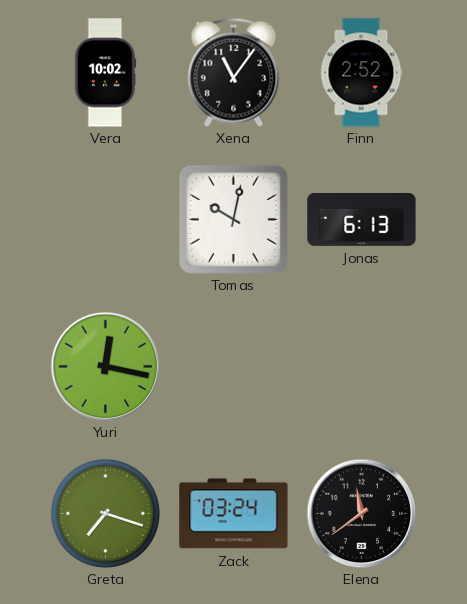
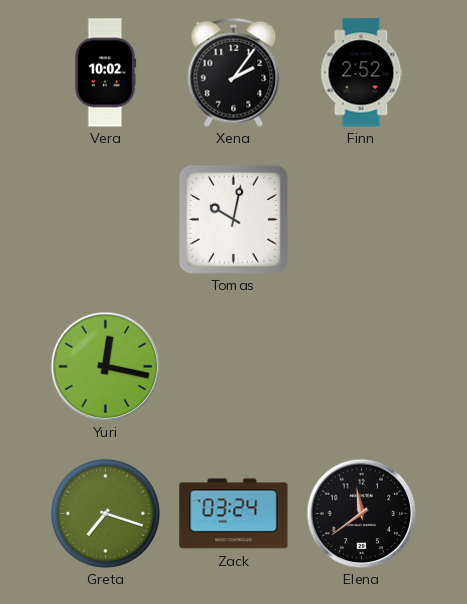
Xena: 11:06 -> 2:06
Jonas: 6:13 -> none
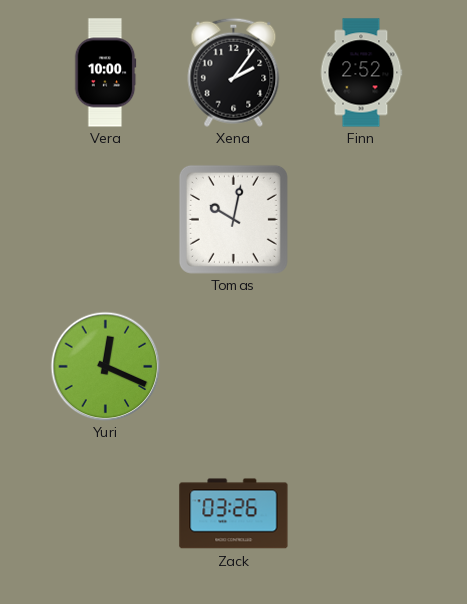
Vera: 10:02 -> 10:00
Yuri: 12:17 -> 12:19
Greta: 7:18 -> none
Zack: 03:24 -> 03:26
Elena: 11:39 -> none
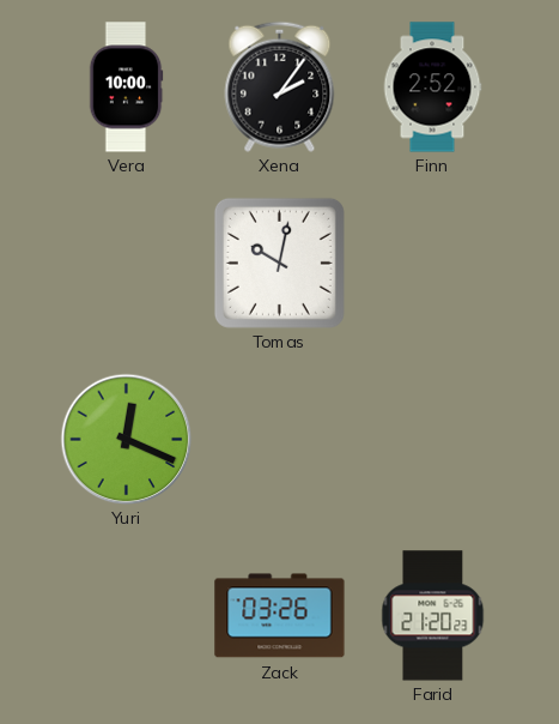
Farid: none -> 21:20
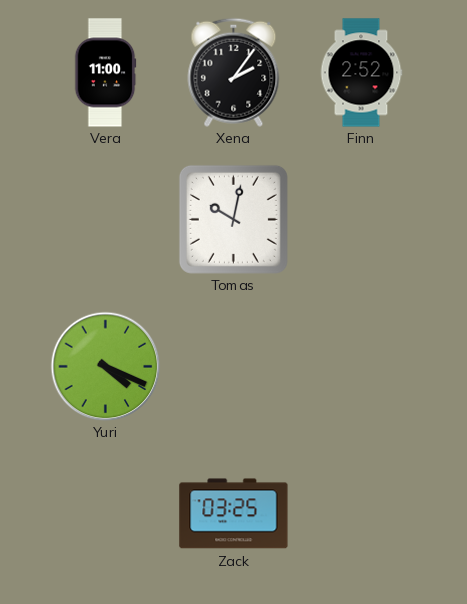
Vera: 10:00 -> 11:00
Yuri: 12:19 -> 4:19
Zack: 03:26 -> 03:25
Farid: 21:20 -> none
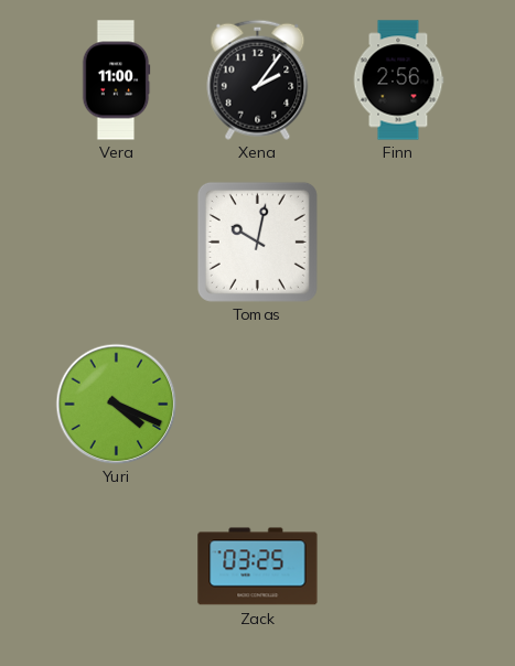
Finn: 2:52 -> 2:56
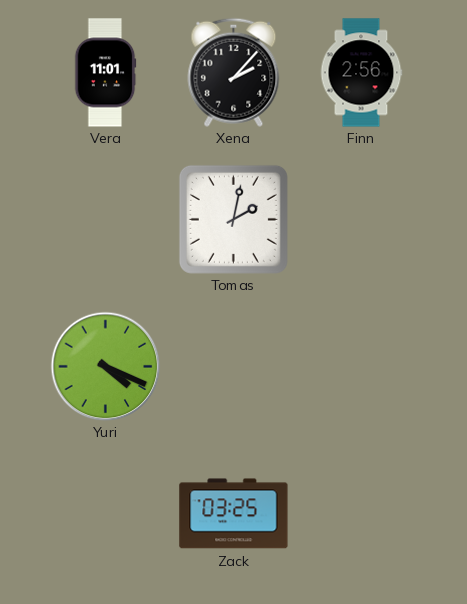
Vera: 11:00 -> 11:01
Xena: 2:06 -> 2:07
Tomas: 10:02 -> 2:02
